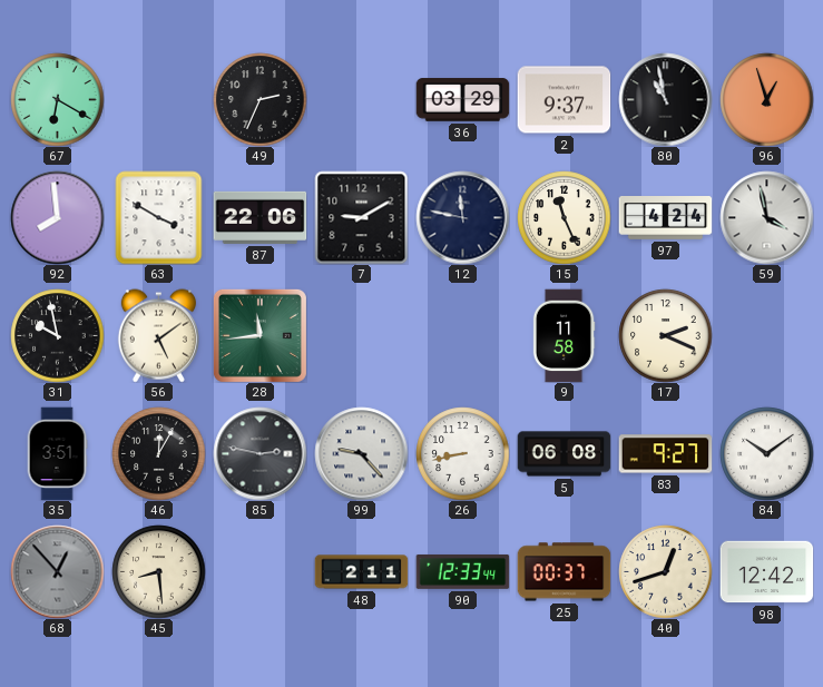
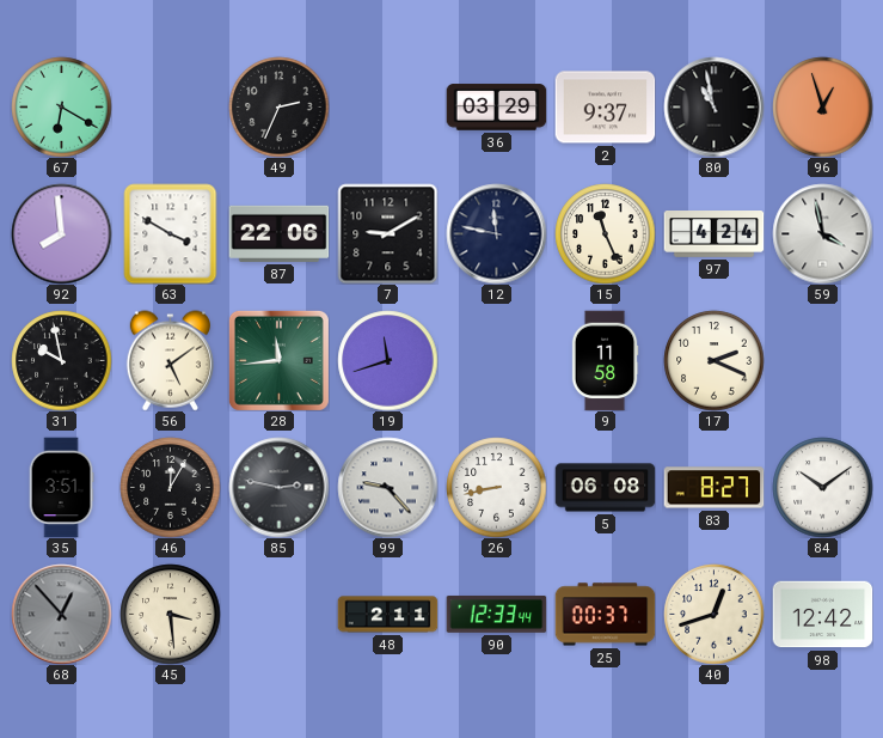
19: none -> 11:42
83: 9:27 -> 8:27
45: 8:29 -> 3:29
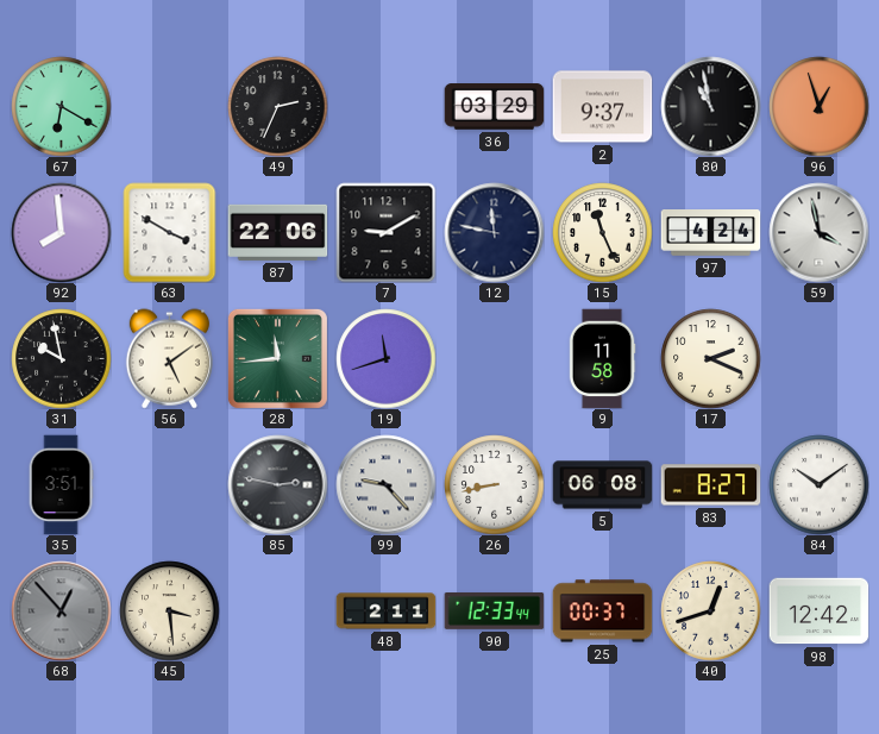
46: 12:05 -> none
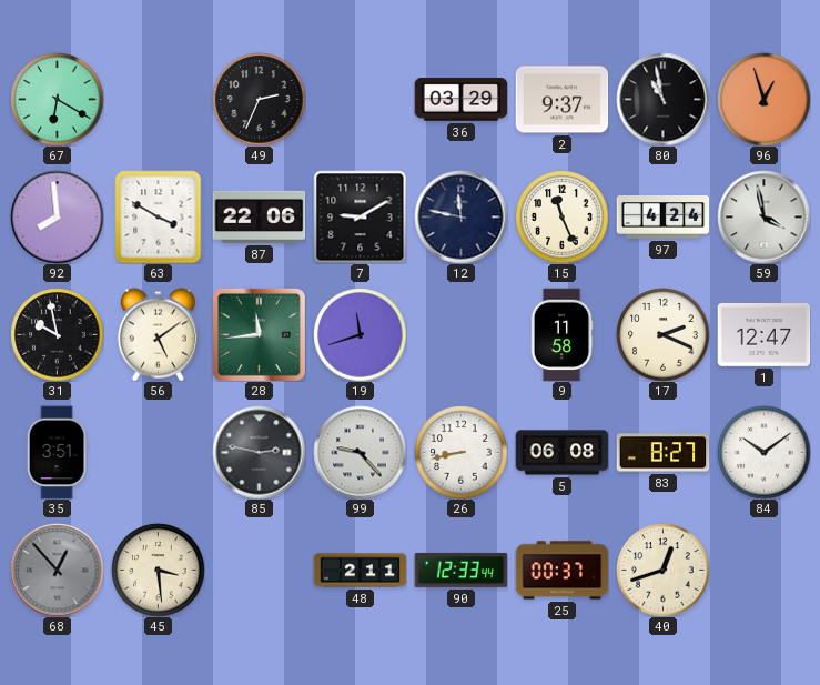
1: none -> 12:47
98: 12:42 -> none
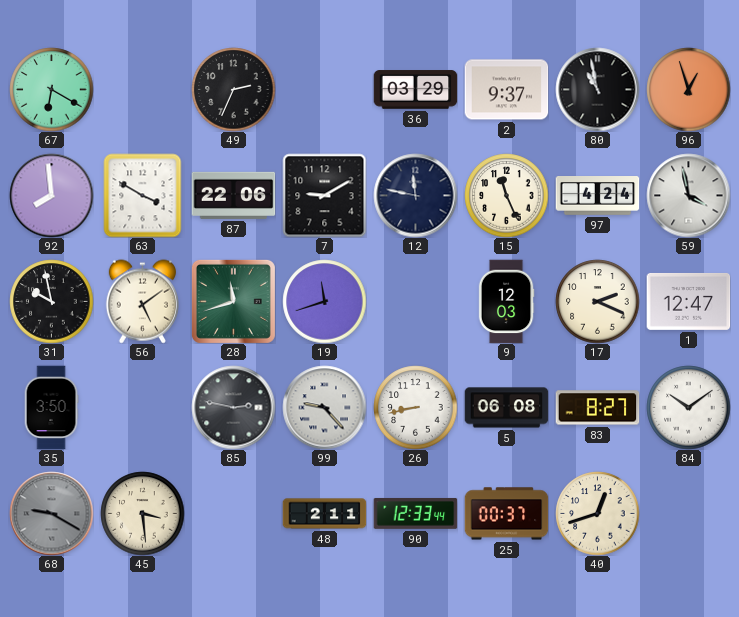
28: 11:44 -> 11:42
9: 11:58 -> 12:03
35: 3:51 -> 3:50
68: 12:53 -> 9:20
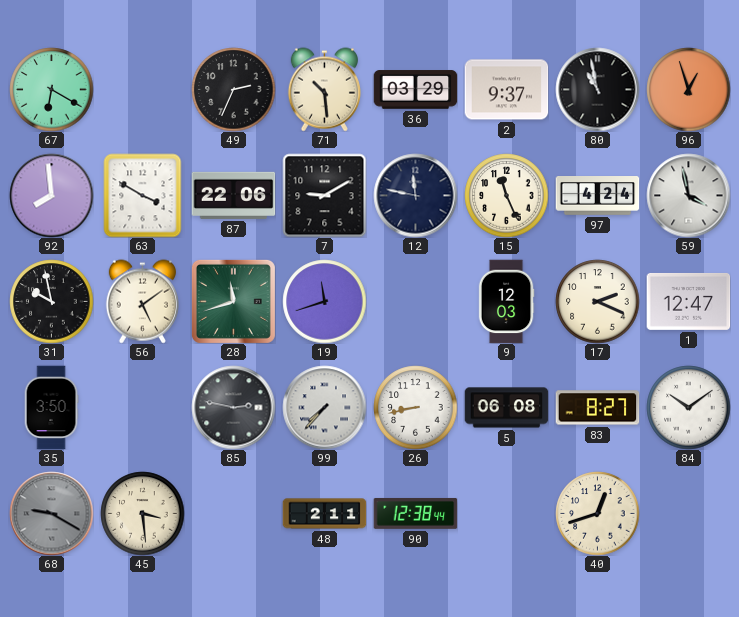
71: none -> 10:29
99: 9:23 -> 7:37
90: 12:33 -> 12:38
25: 00:37 -> none
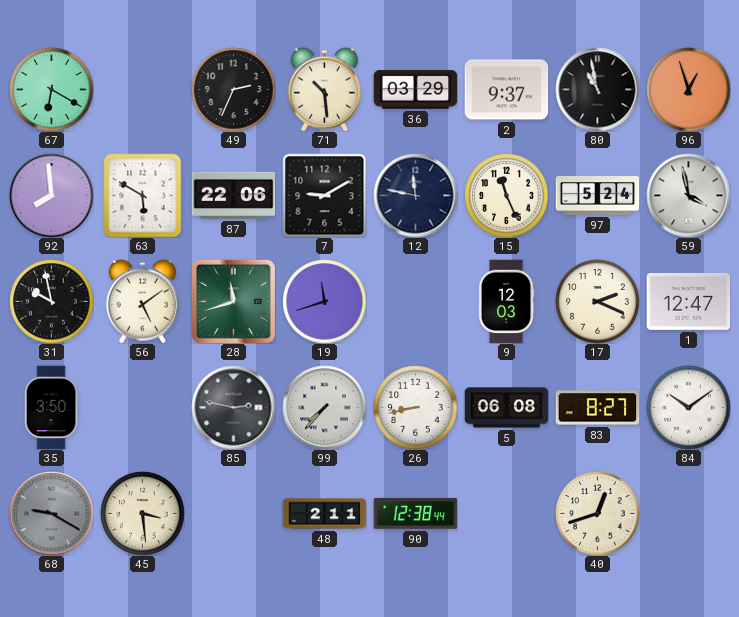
63: 3:50 -> 5:50
97: 4:24 -> 5:24
